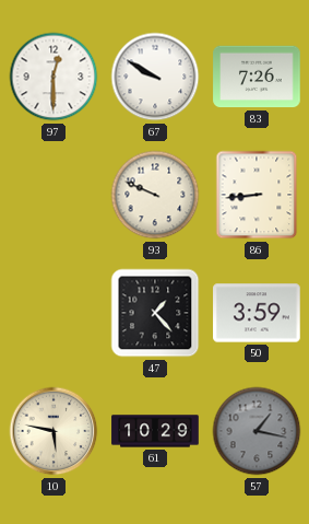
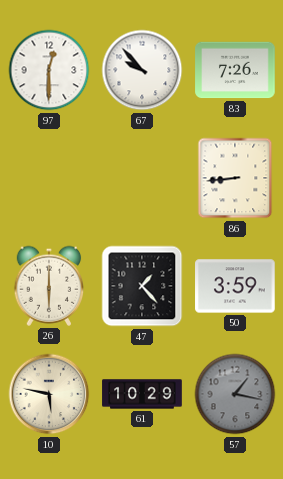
67: 9:50 -> 9:53
93: 9:49 -> none
26: none -> 6:00
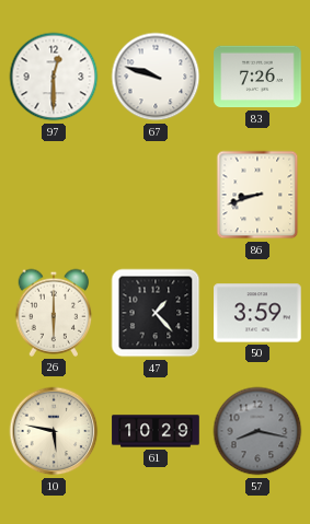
67: 9:53 -> 9:48
86: 8:44 -> 8:42
57: 1:17 -> 8:17
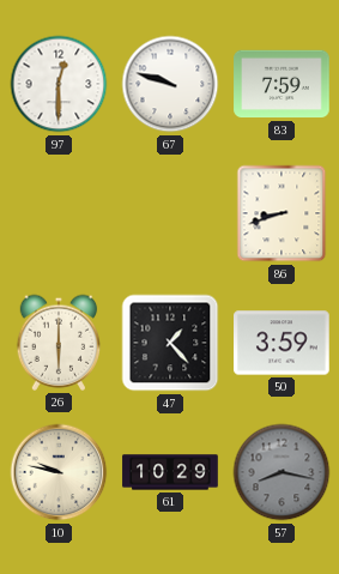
83: 7:26 -> 7:59
10: 5:47 -> 9:47
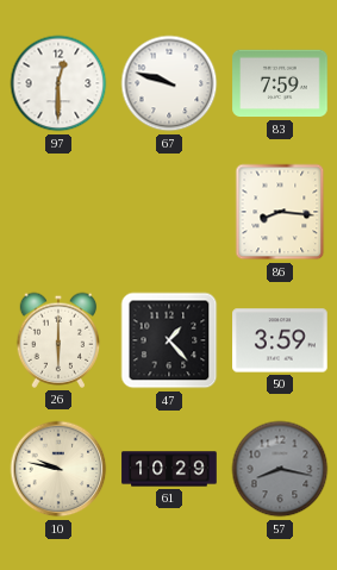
86: 8:42 -> 8:16
